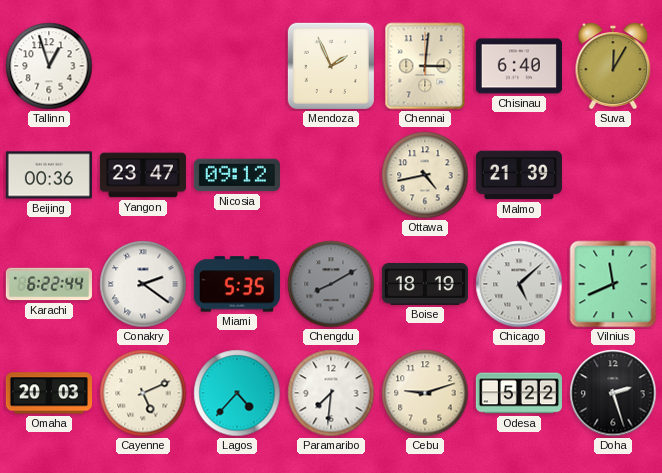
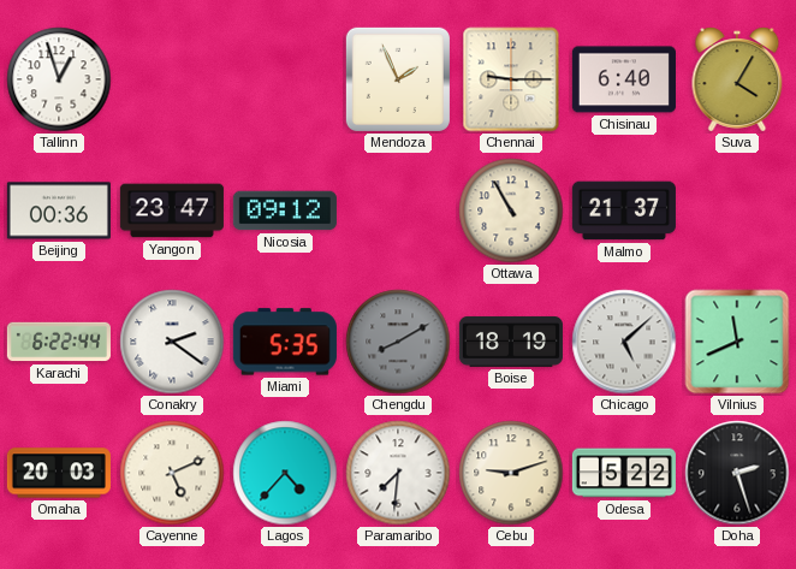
Chennai: 3:01 -> 9:15
Suva: 12:05 -> 4:05
Ottawa: 4:43 -> 10:55
Malmo: 21:39 -> 21:37
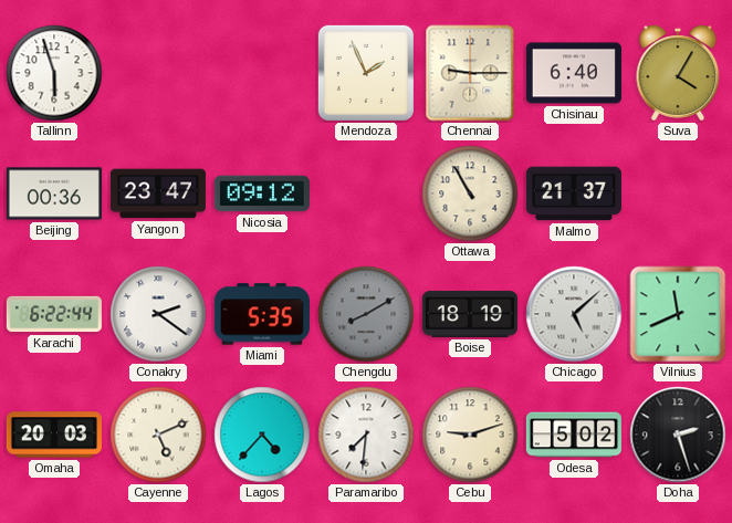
Tallinn: 12:57 -> 5:57
Odesa: 5:22 -> 5:02
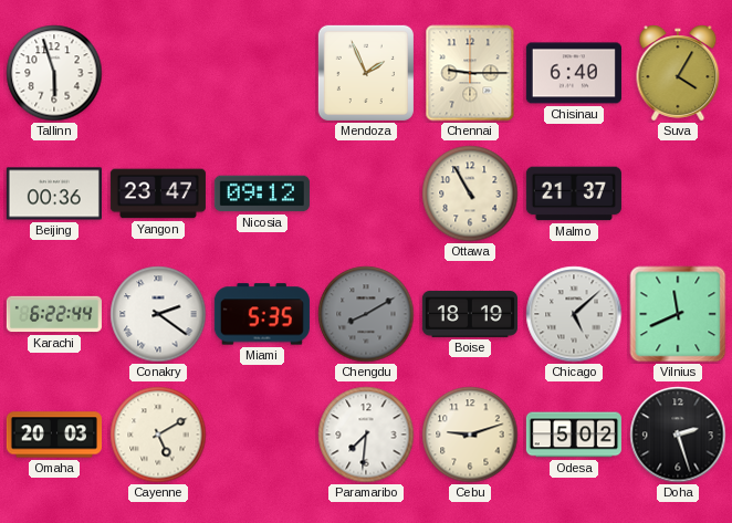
Cayenne: 5:11 -> 5:10
Lagos: 4:37 -> none
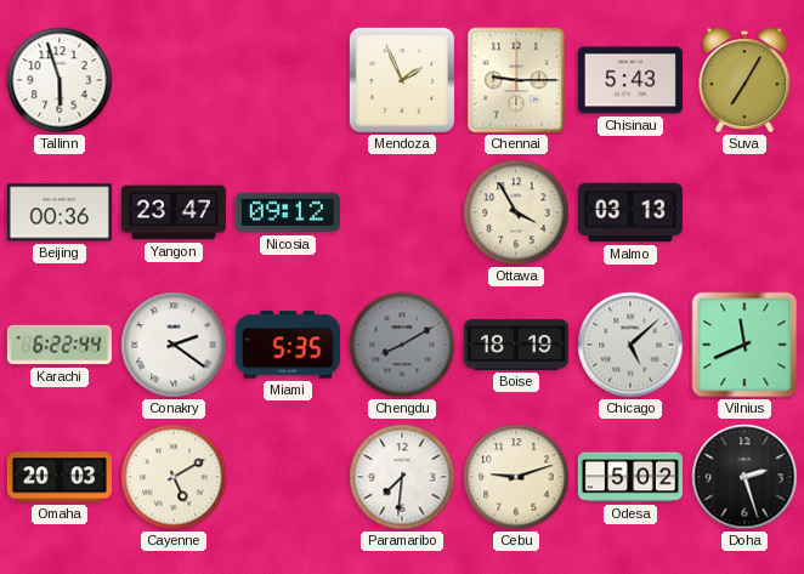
Chisinau: 6:40 -> 5:43
Suva: 4:05 -> 7:05
Ottawa: 10:55 -> 3:55
Malmo: 21:37 -> 03:13
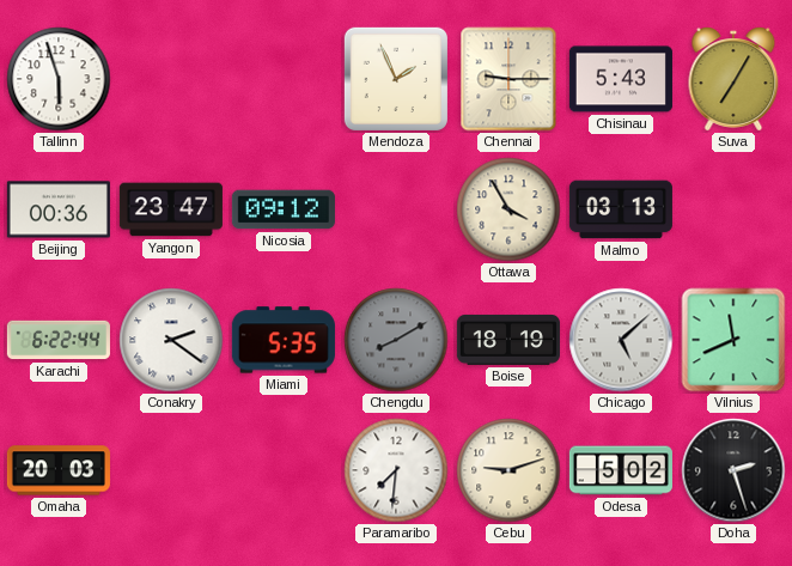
Cayenne: 5:10 -> none
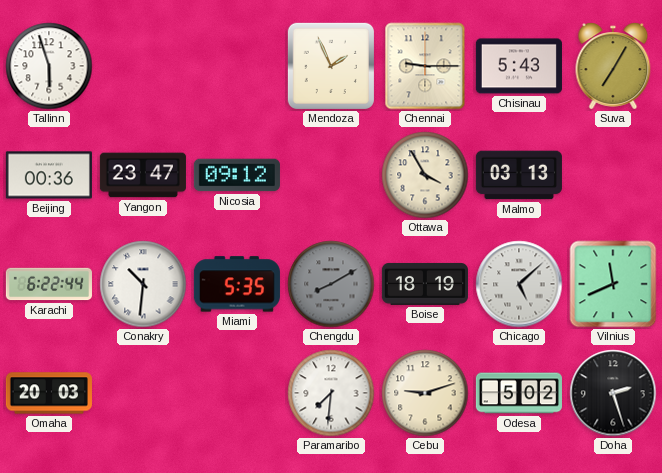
Conakry: 2:21 -> 10:31
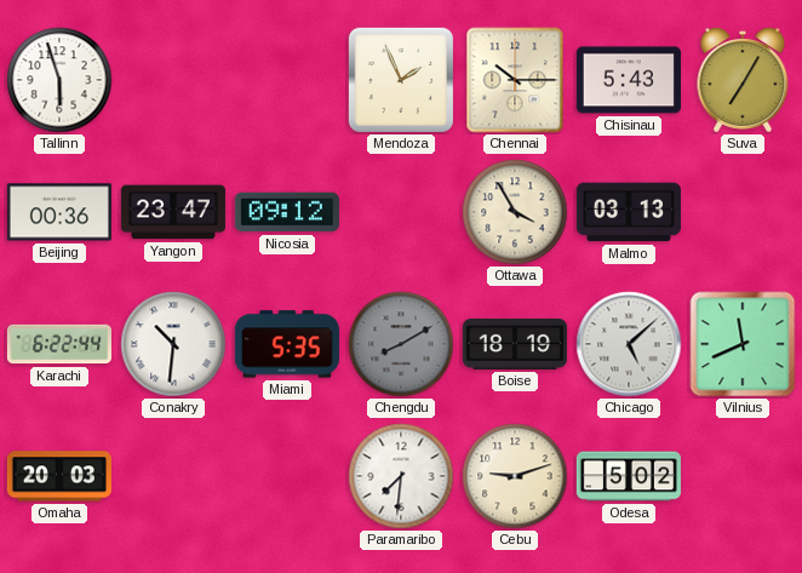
Chennai: 9:15 -> 10:15
Doha: 2:27 -> none
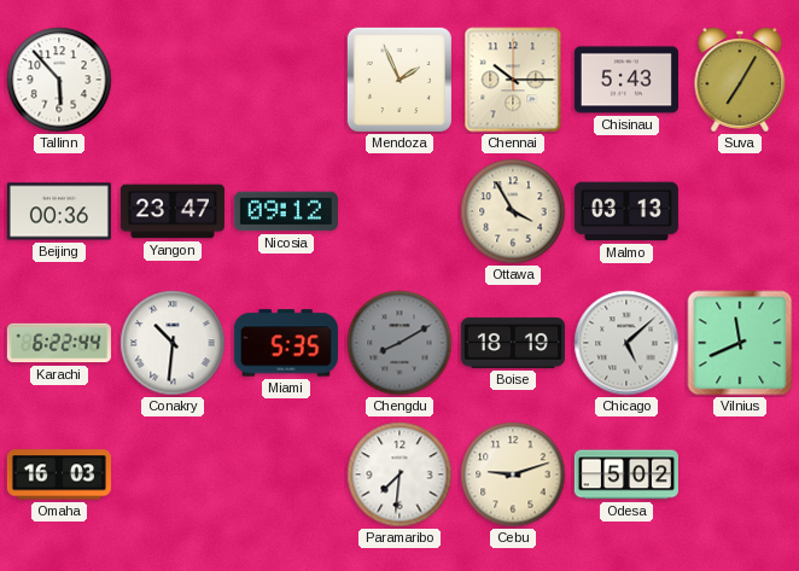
Tallinn: 5:57 -> 5:53
Omaha: 20:03 -> 16:03
